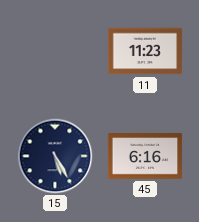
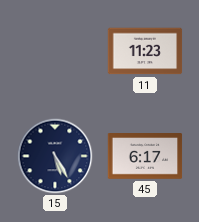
45: 6:16 -> 6:17
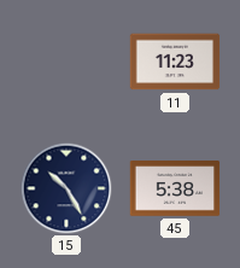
15: 5:25 -> 10:25
45: 6:17 -> 5:38
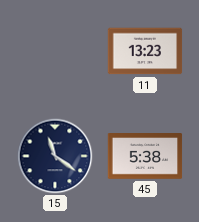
11: 11:23 -> 13:23
15: 10:25 -> 11:21
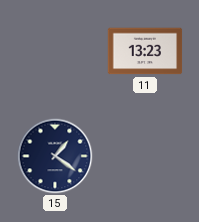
15: 11:21 -> 1:21
45: 5:38 -> none
